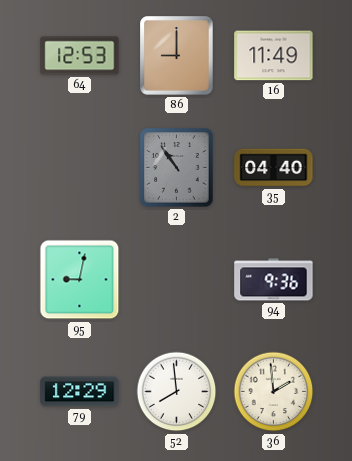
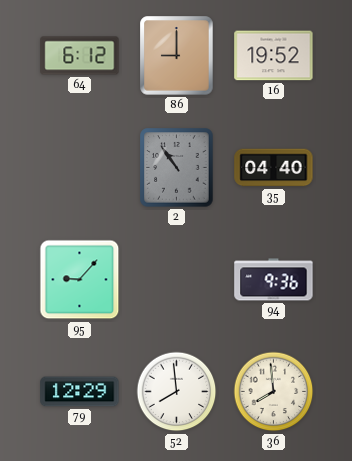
64: 12:53 -> 6:12
16: 11:49 -> 19:52
95: 9:02 -> 9:07
36: 1:59 -> 7:59
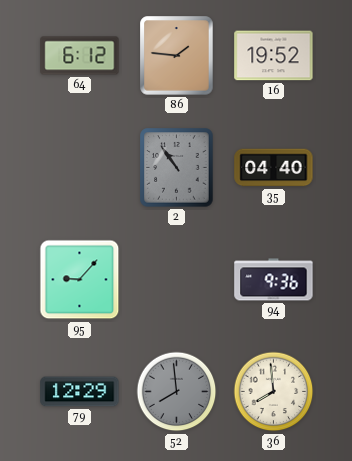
86: 9:00 -> 1:46
52 dial: white -> grey
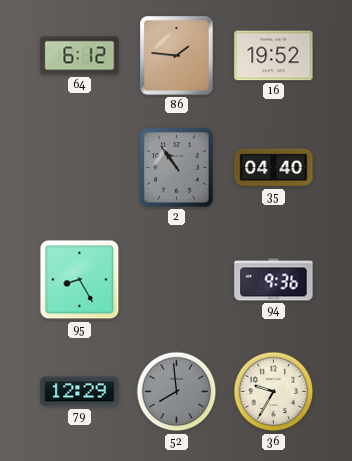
95: 9:07 -> 8:25
36: 7:59 -> 9:35
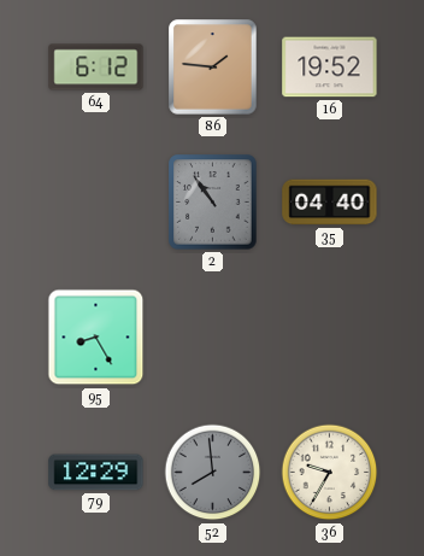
94: 9:36 -> none
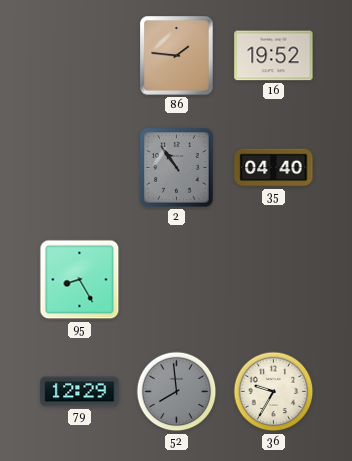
64: 6:12 -> none
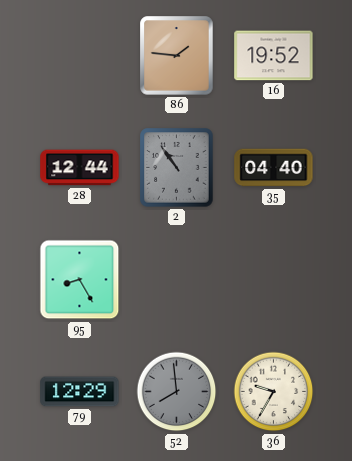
28: none -> 12:44
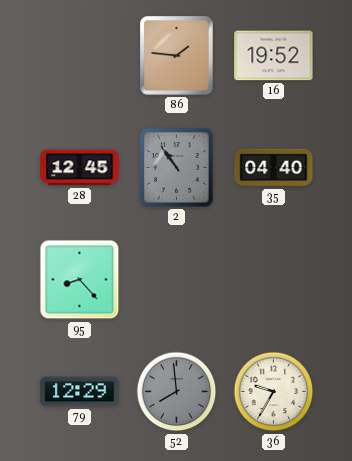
28: 12:44 -> 12:45
95: 8:25 -> 8:23
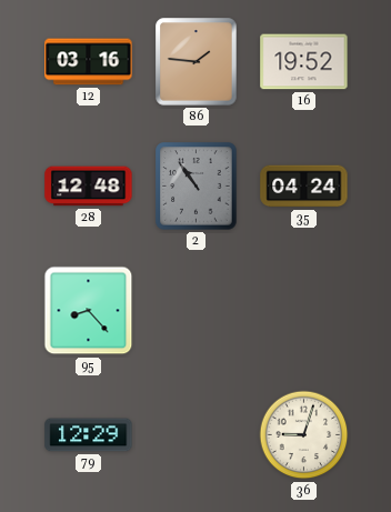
12: none -> 03:16
28: 12:45 -> 12:48
35: 04:40 -> 04:24
52: 7:59 -> none
36: 9:35 -> 9:03
